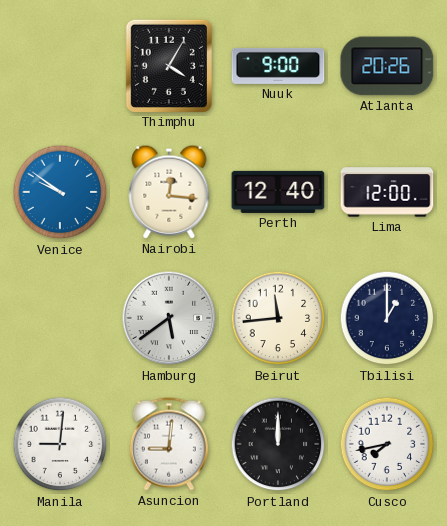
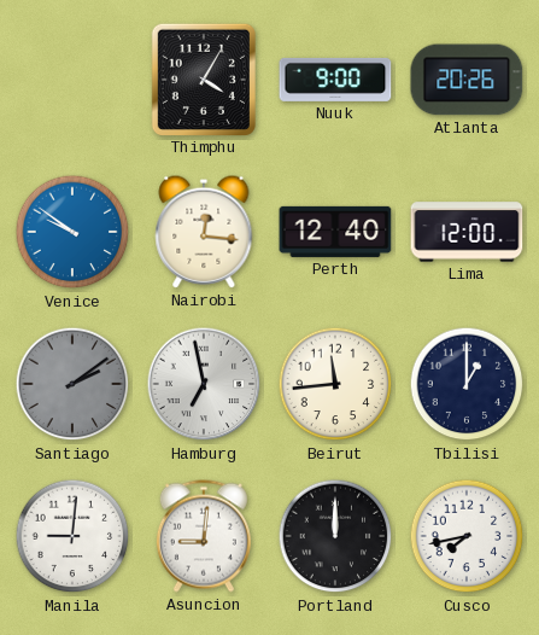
Santiago: none -> 2:09
Hamburg: 5:39 -> 6:58
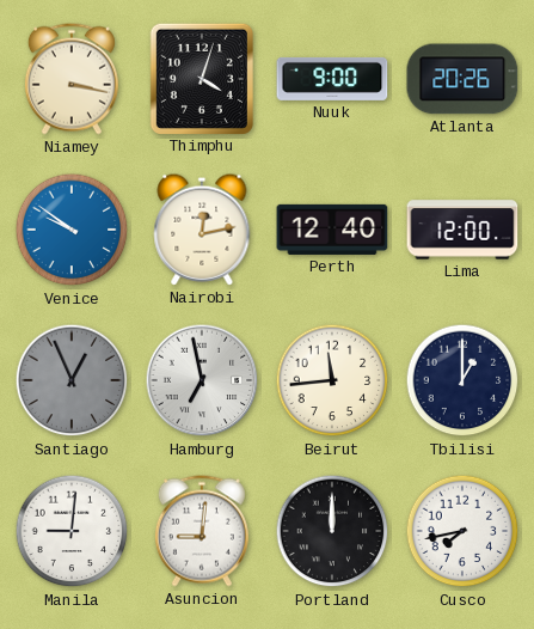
Niamey: none -> 3:17
Thimphu: 4:05 -> 4:03
Nairobi: 12:16 -> 12:13
Santiago: 2:09 -> 12:56
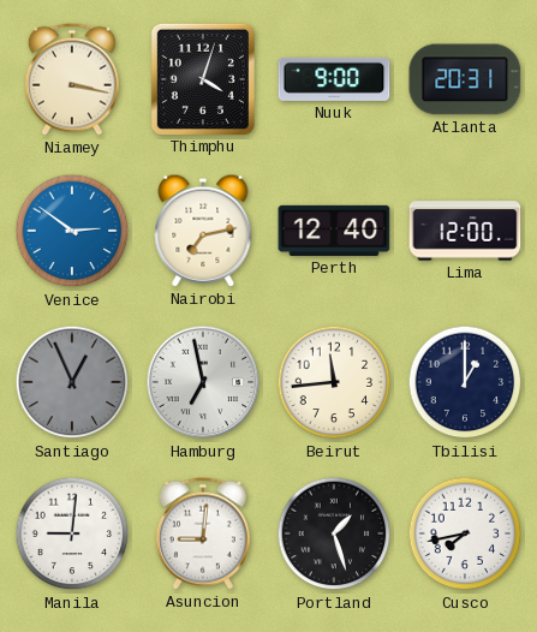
Atlanta: 20:26 -> 20:31
Venice: 9:51 -> 2:51
Nairobi: 12:13 -> 7:13
Portland: 12:00 -> 1:27
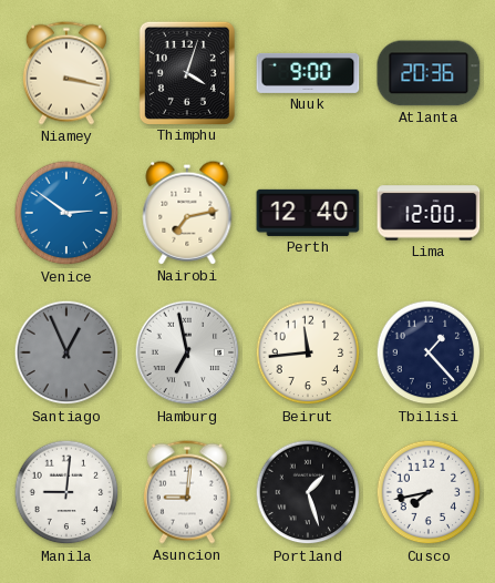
Atlanta: 20:31 -> 20:36
Tbilisi: 1:00 -> 1:23
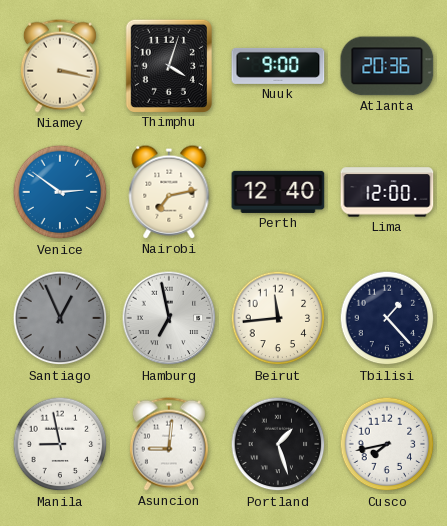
Manila: 9:01 -> 8:58
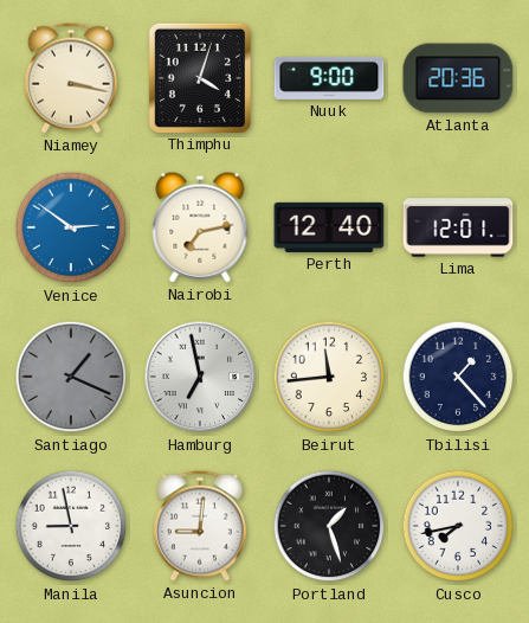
Lima: 12:00 -> 12:01
Santiago: 12:56 -> 1:19
